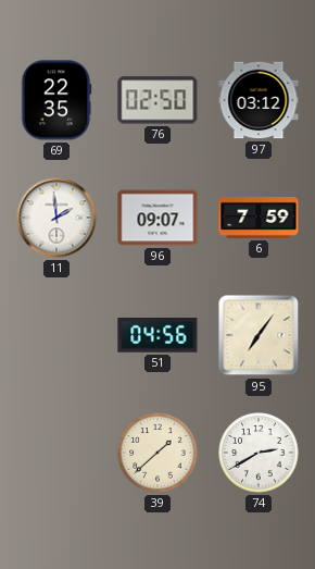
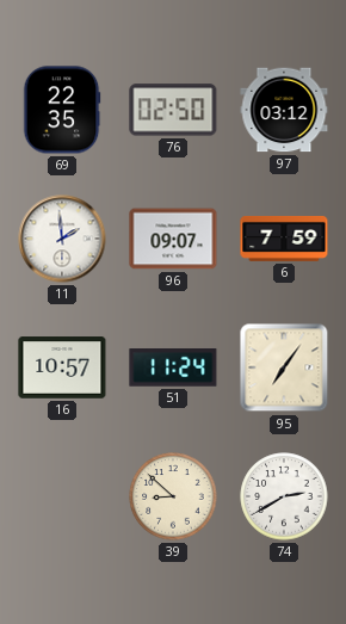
16: none -> 10:57
51: 04:56 -> 11:24
39: 1:38 -> 8:52
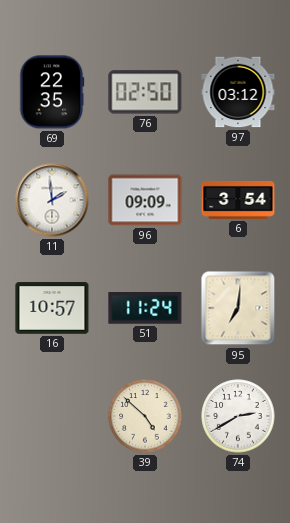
96: 09:07 -> 09:09
6: 7:59 -> 3:54
95: 7:06 -> 7:01
39: 8:52 -> 4:52
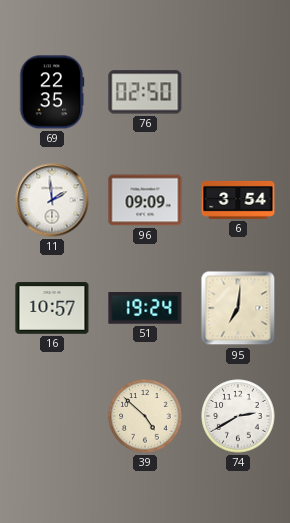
97: 03:12 -> none
51: 11:24 -> 19:24
